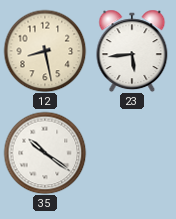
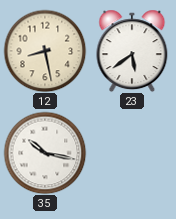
23: 5:44 -> 5:39
35: 10:21 -> 10:17
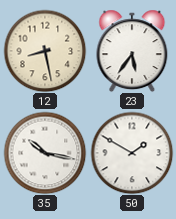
23: 5:39 -> 5:36
50: none -> 1:50
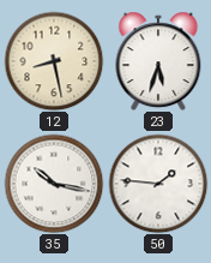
23: 5:36 -> 5:33
50: 1:50 -> 1:46
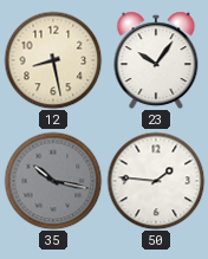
23: 5:33 -> 10:06
35 dial: white -> grey
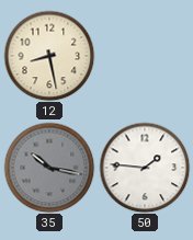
23: 10:06 -> none
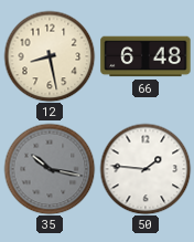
66: none -> 6:48
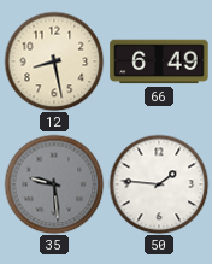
66: 6:48 -> 6:49
35: 10:17 -> 9:29
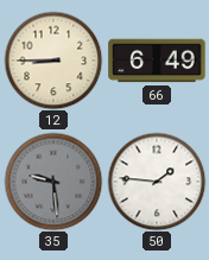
12: 8:28 -> 8:45
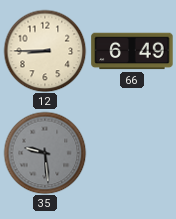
50: 1:46 -> none
